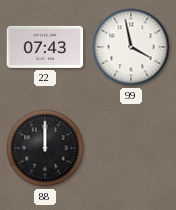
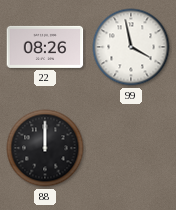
22: 07:43 -> 08:26
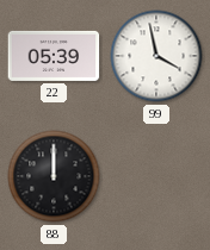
22: 08:26 -> 05:39
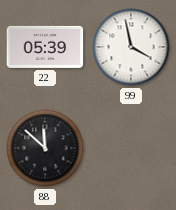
88: 12:00 -> 11:52
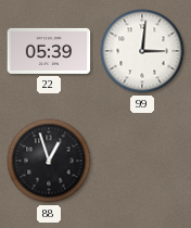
99: 3:58 -> 3:01
88: 11:52 -> 12:57
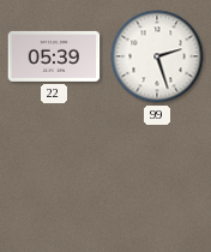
99: 3:01 -> 2:27
88: 12:57 -> none
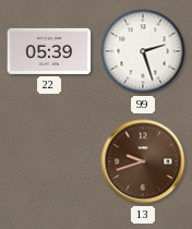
13: none -> 9:42
